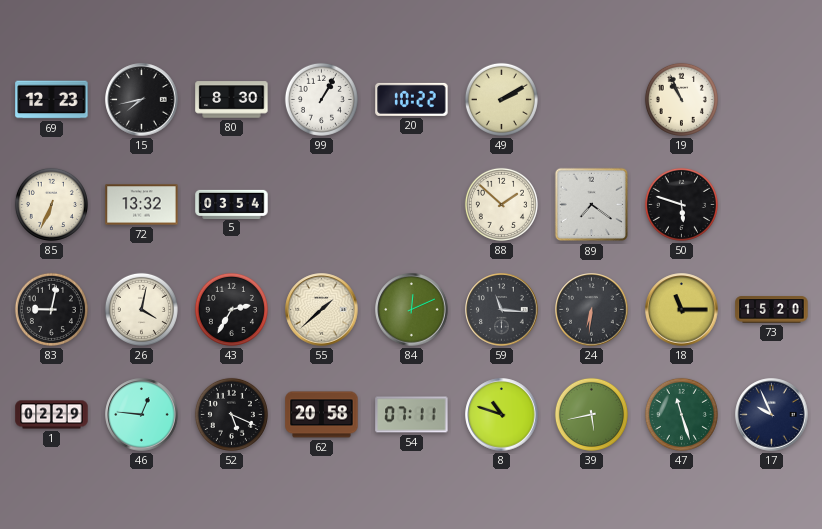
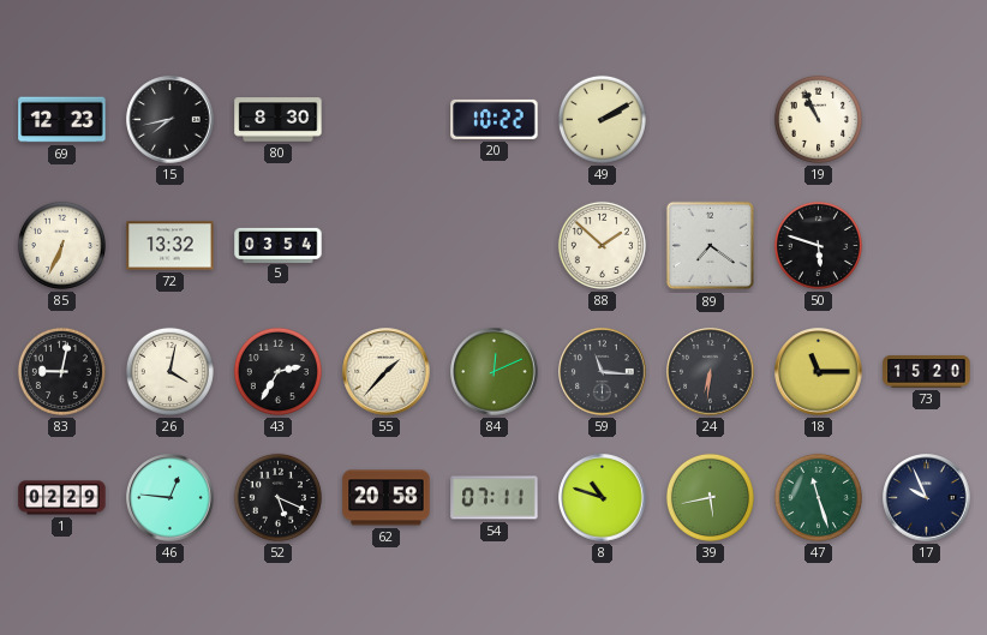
99: 1:05 -> none
55: 1:38 -> 1:37
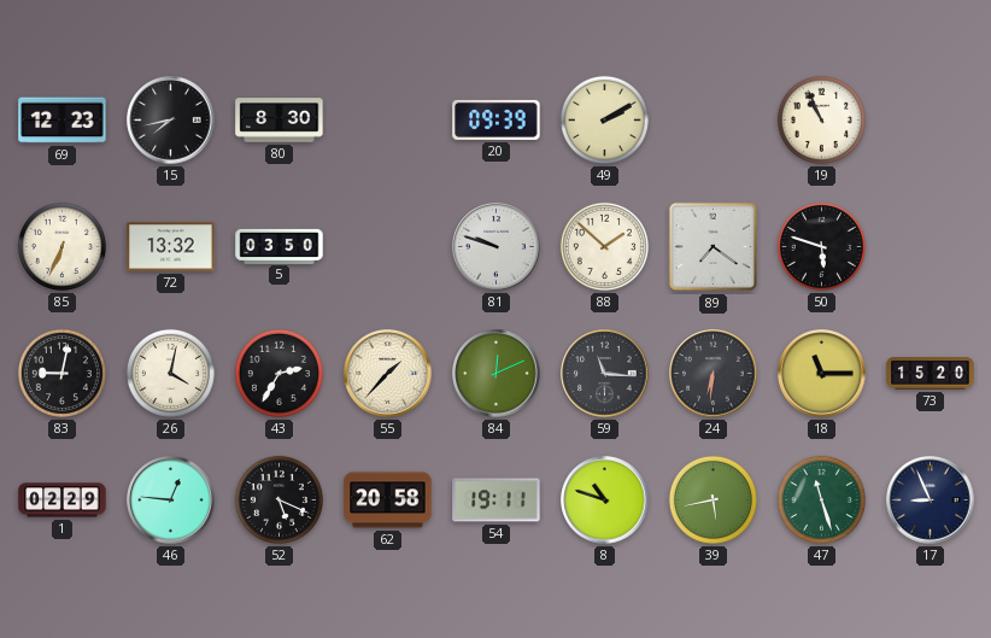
20: 10:22 -> 09:39
5: 03:54 -> 03:50
81: none -> 9:48
54: 07:11 -> 19:11
17: 9:56 -> 8:56
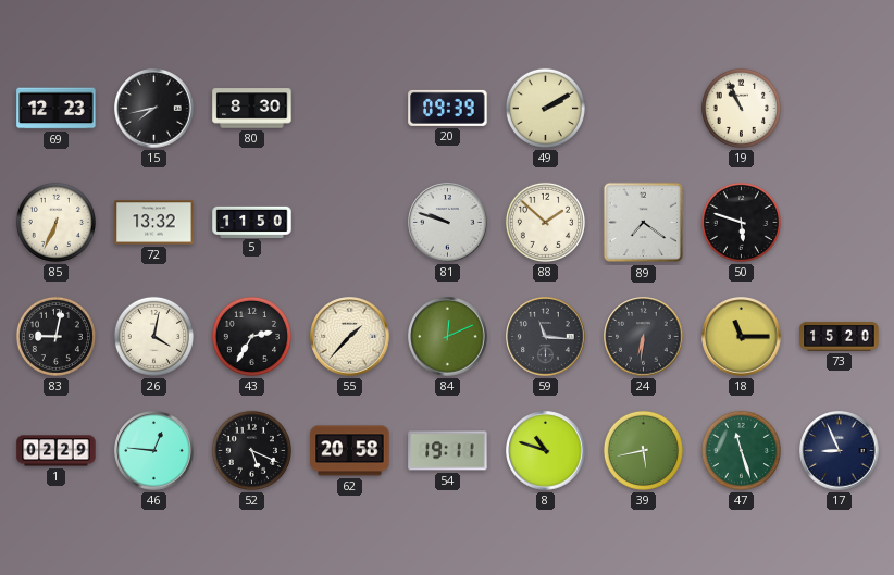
5: 03:50 -> 11:50
